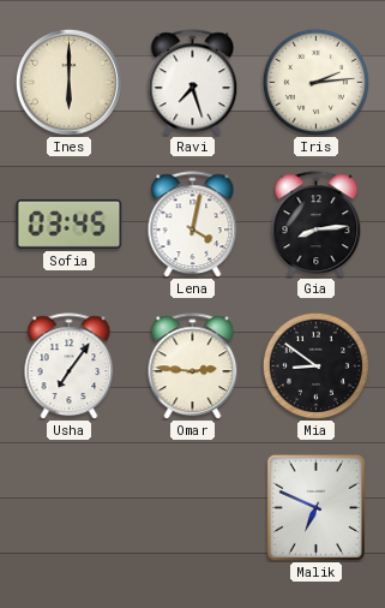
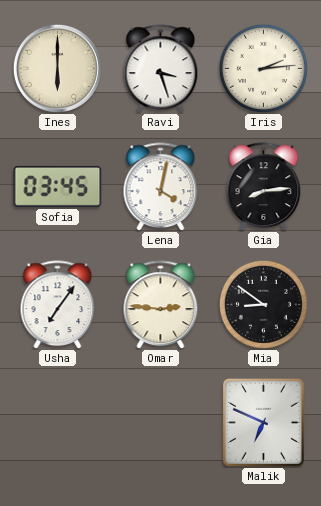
Ravi: 7:27 -> 3:27
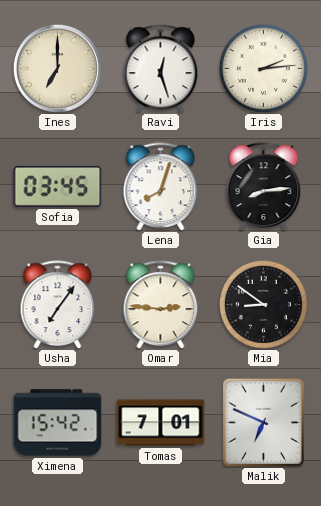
Ines: 6:00 -> 7:00
Ravi: 3:27 -> 12:27
Lena: 4:02 -> 8:03
Ximena: none -> 15:42
Tomas: none -> 7:01
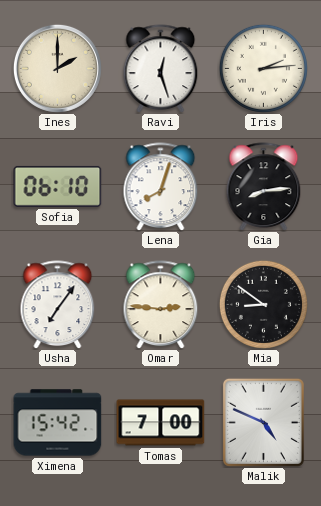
Ines: 7:00 -> 2:00
Sofia: 03:45 -> 06:10
Tomas: 7:01 -> 7:00
Malik: 6:49 -> 4:49
